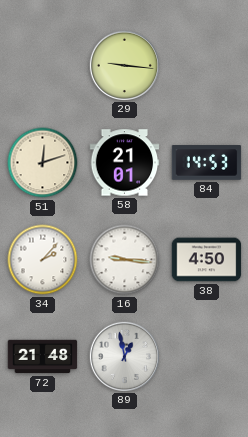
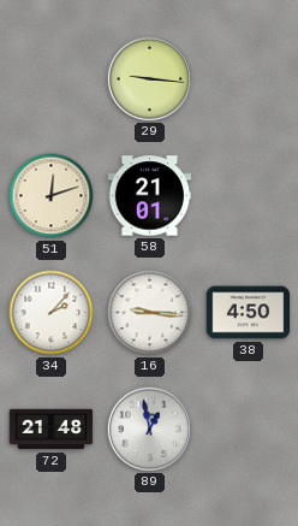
84: 14:53 -> none
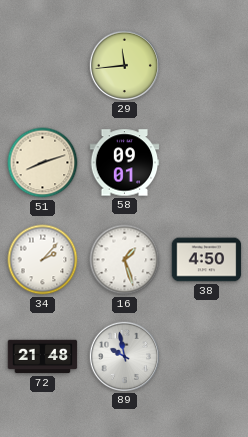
29: 9:16 -> 11:44
51: 12:12 -> 8:12
58: 21:01 -> 09:01
16: 9:16 -> 1:27
89: 12:58 -> 9:58
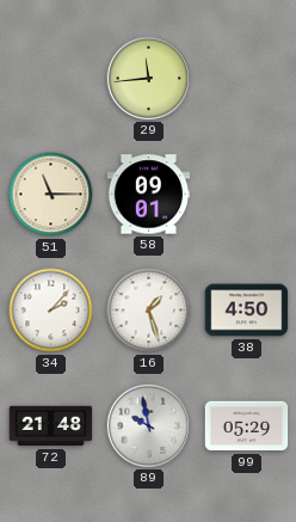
51: 8:12 -> 11:15
99: none -> 05:29
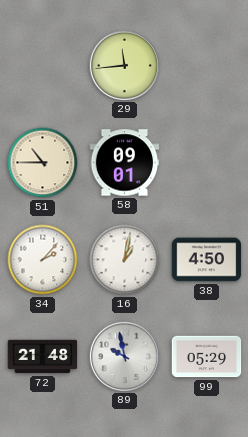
51: 11:15 -> 10:45
16: 1:27 -> 1:02
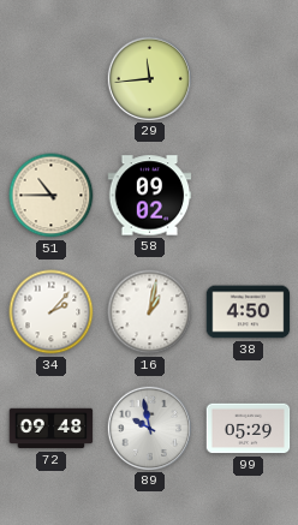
58: 09:01 -> 09:02
72: 21:48 -> 09:48
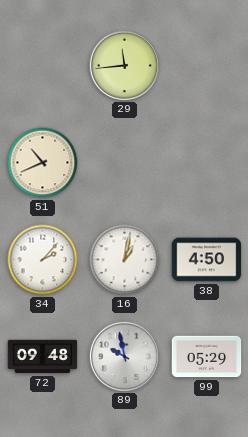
51: 10:45 -> 10:41
58: 09:02 -> none
